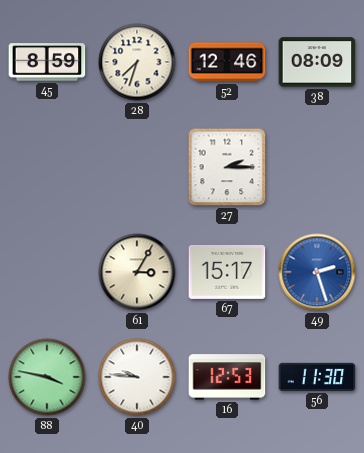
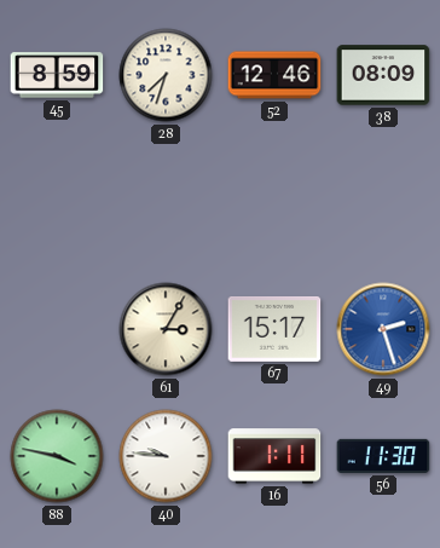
27: 2:15 -> none
16: 12:53 -> 1:11
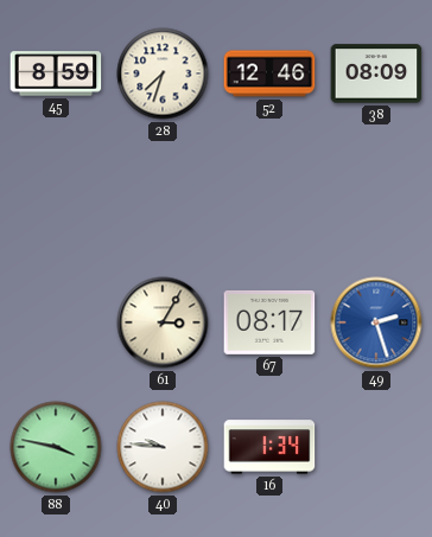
67: 15:17 -> 08:17
16: 1:11 -> 1:34
56: 11:30 -> none
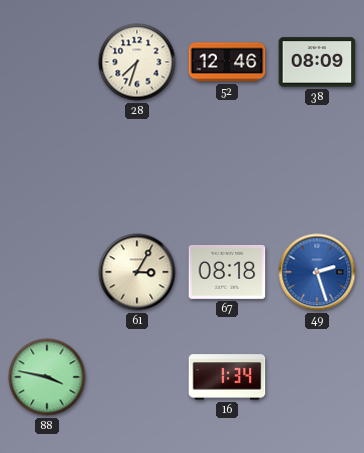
45: 8:59 -> none
67: 08:17 -> 08:18
40: 9:46 -> none
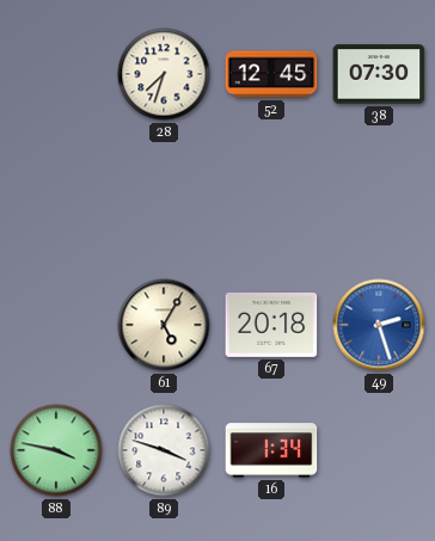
52: 12:46 -> 12:45
38: 08:09 -> 07:30
61: 3:05 -> 5:05
67: 08:18 -> 20:18
89: none -> 3:48
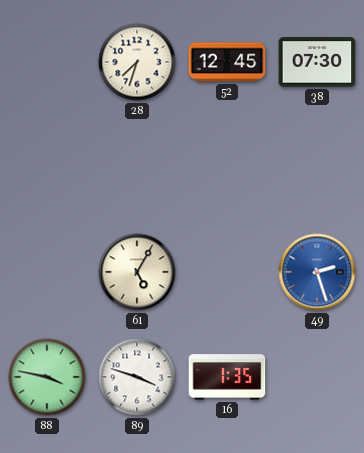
67: 20:18 -> none
16: 1:34 -> 1:35
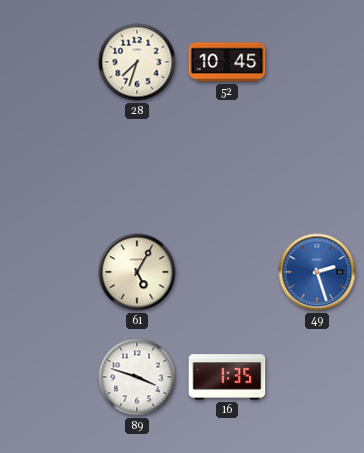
52: 12:45 -> 10:45
38: 07:30 -> none
88: 3:47 -> none
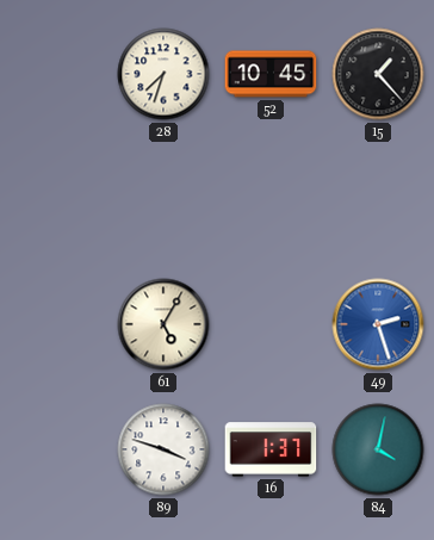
15: none -> 1:23
16: 1:35 -> 1:37
84: none -> 4:02
